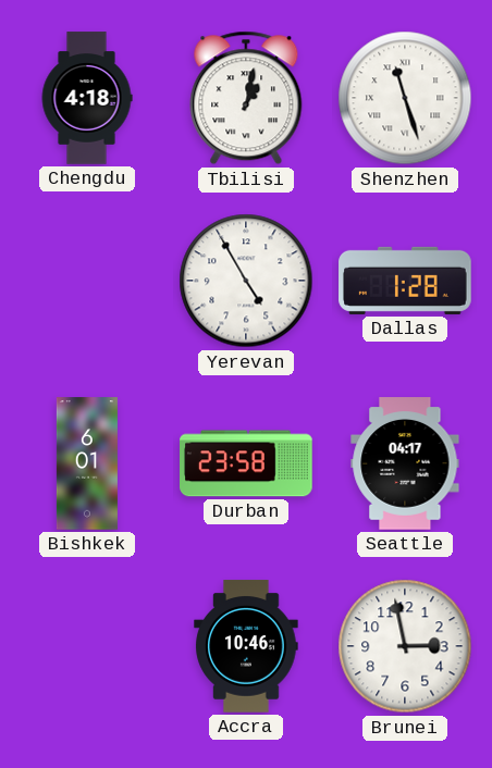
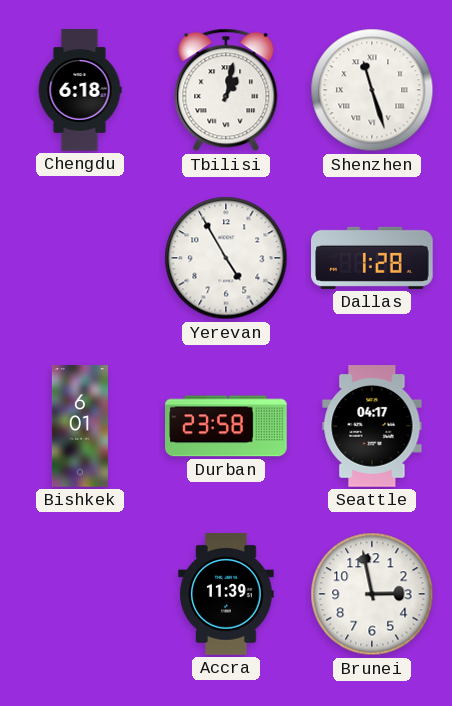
Chengdu: 4:18 -> 6:18
Accra: 10:46 -> 11:39
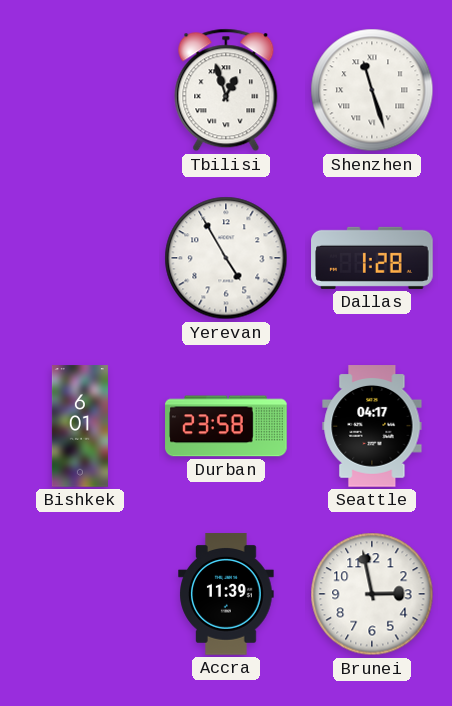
Chengdu: 6:18 -> none
Tbilisi: 1:02 -> 12:57
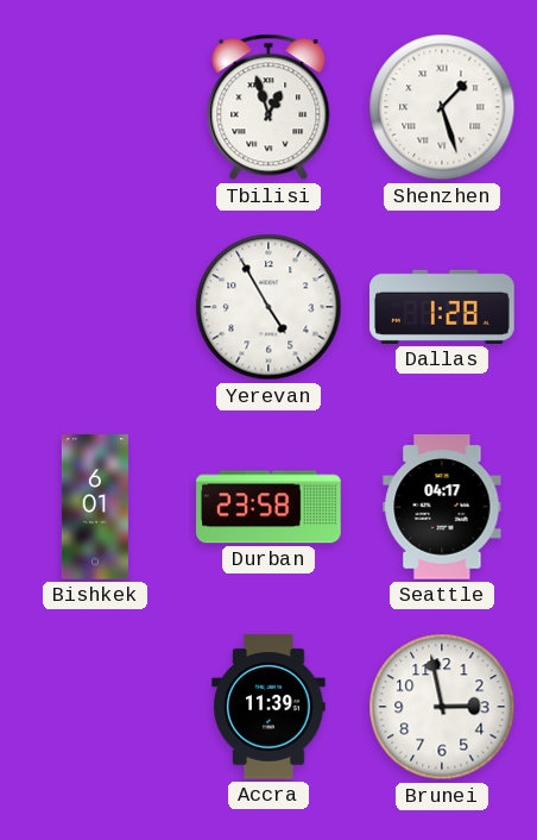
Shenzhen: 11:27 -> 1:27
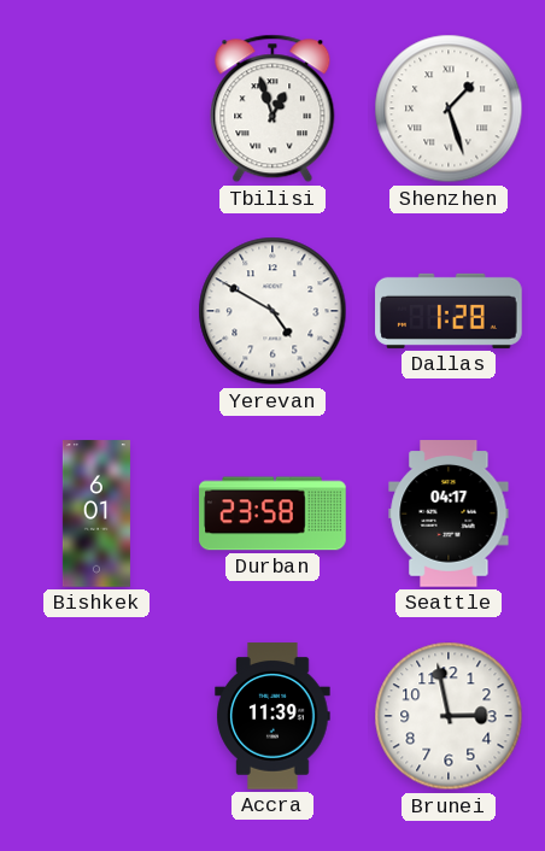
Yerevan: 4:55 -> 4:50
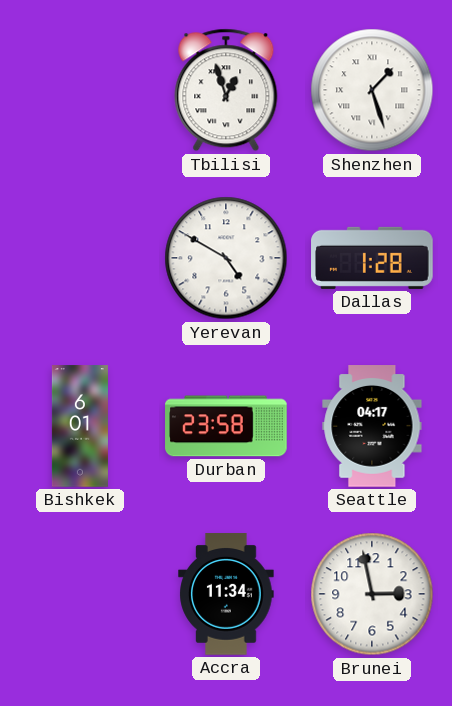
Accra: 11:39 -> 11:34
